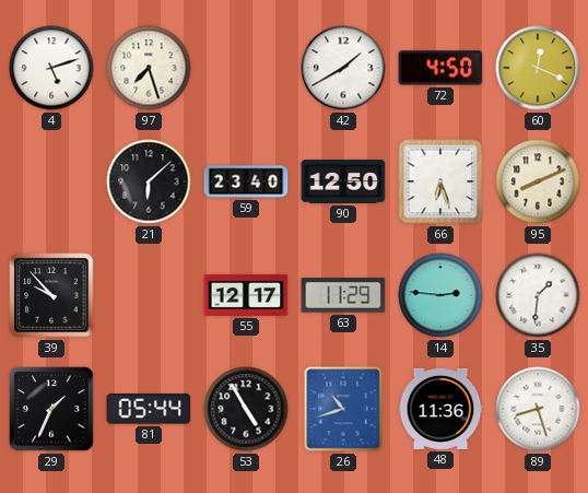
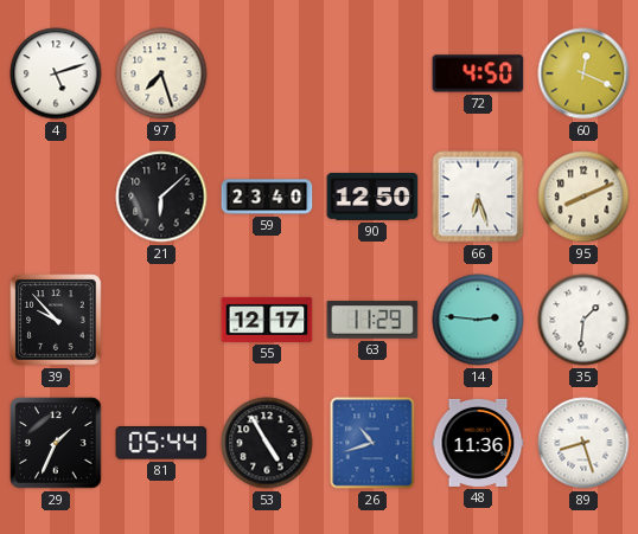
42: 1:40 -> none
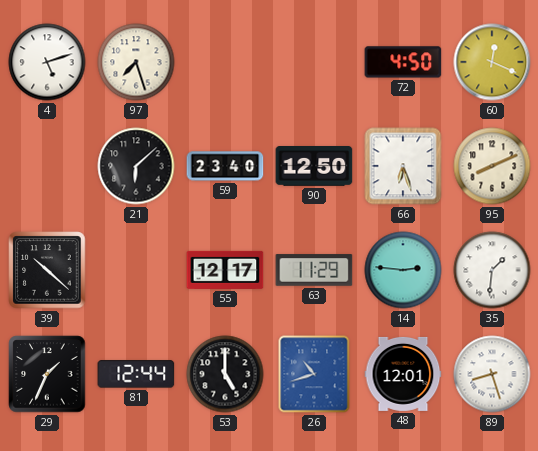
39: 9:53 -> 10:22
81: 05:44 -> 12:44
53: 4:55 -> 5:00
48: 11:36 -> 12:01
